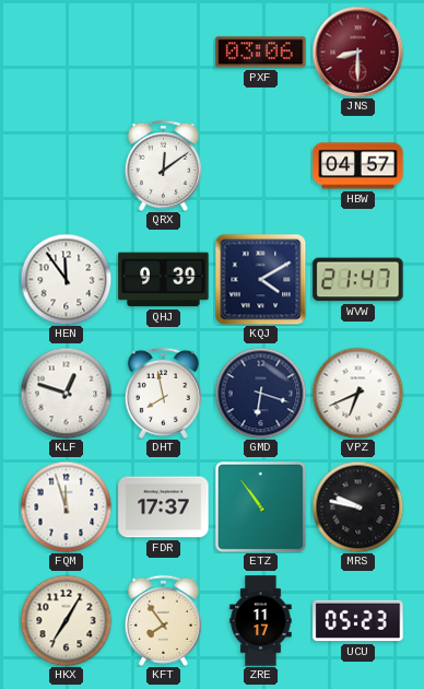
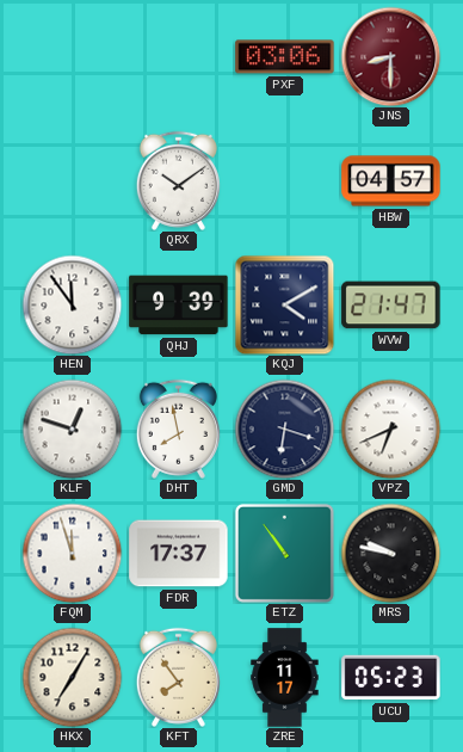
QRX: 12:09 -> 10:09
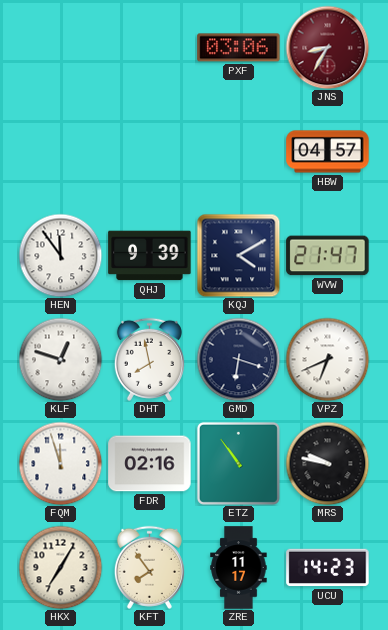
JNS: 8:30 -> 8:35
QRX: 10:09 -> none
FDR: 17:37 -> 02:16
UCU: 05:23 -> 14:23
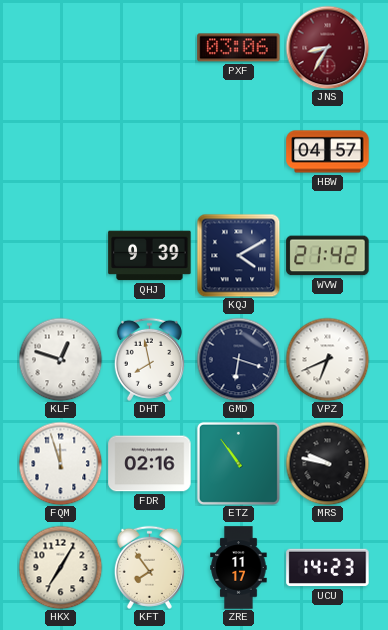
HEN: 11:54 -> none
WVW: 21:47 -> 21:42
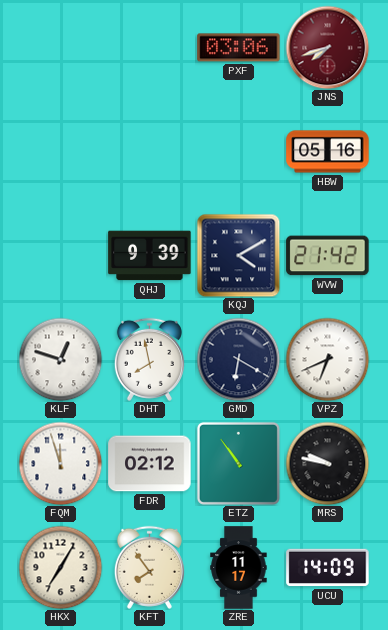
JNS: 8:35 -> 7:42
HBW: 04:57 -> 05:16
GMD: 6:18 -> 6:20
FDR: 02:16 -> 02:12
UCU: 14:23 -> 14:09
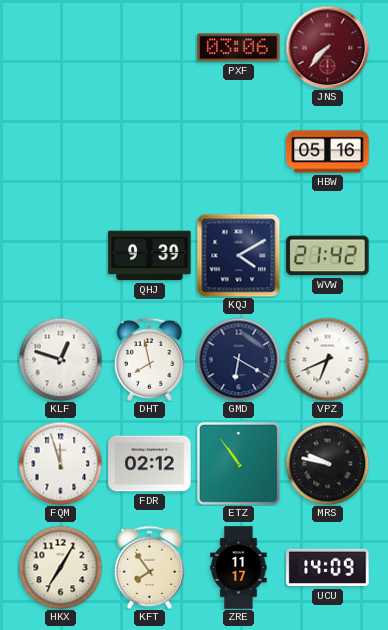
JNS: 7:42 -> 7:37
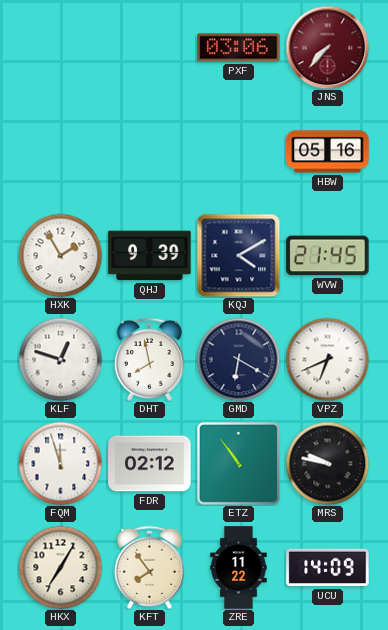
HXK: none -> 1:55
WVW: 21:42 -> 21:45
ZRE: 11:17 -> 11:22
